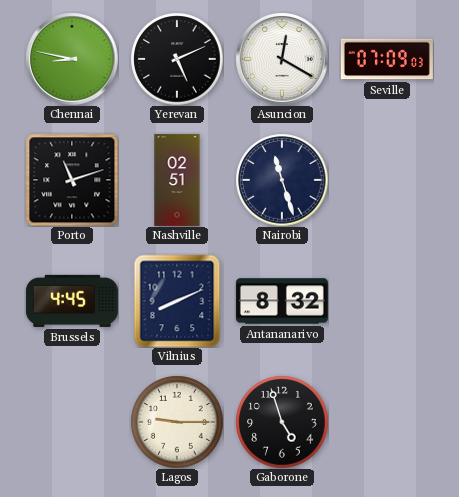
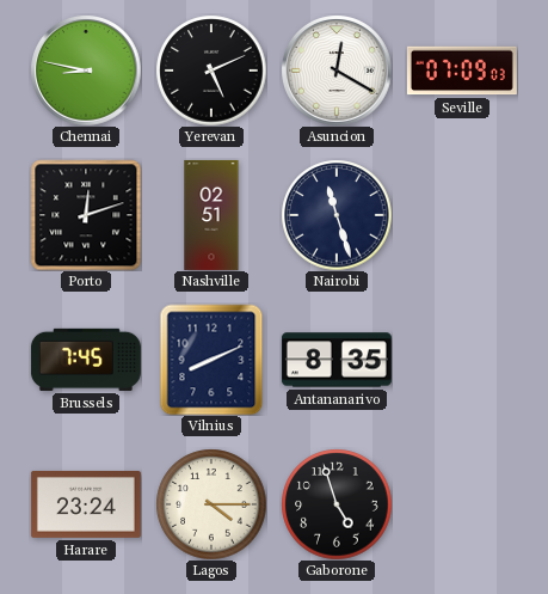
Porto: 11:12 -> 12:12
Brussels: 4:45 -> 7:45
Antananarivo: 8:32 -> 8:35
Harare: none -> 23:24
Lagos: 9:15 -> 4:15
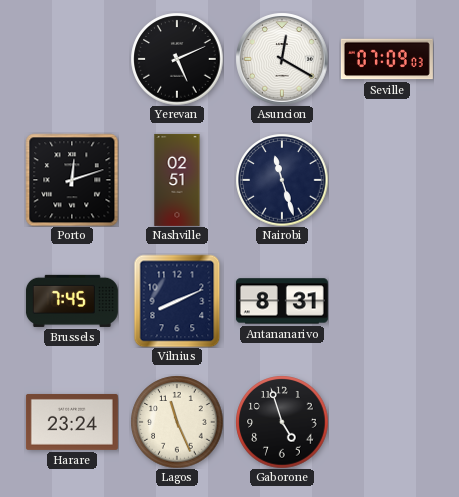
Chennai: 8:47 -> none
Antananarivo: 8:35 -> 8:31
Lagos: 4:15 -> 11:26
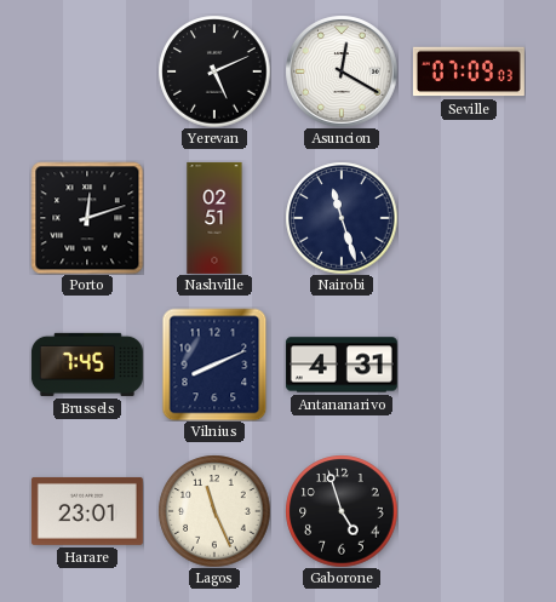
Antananarivo: 8:31 -> 4:31
Harare: 23:24 -> 23:01
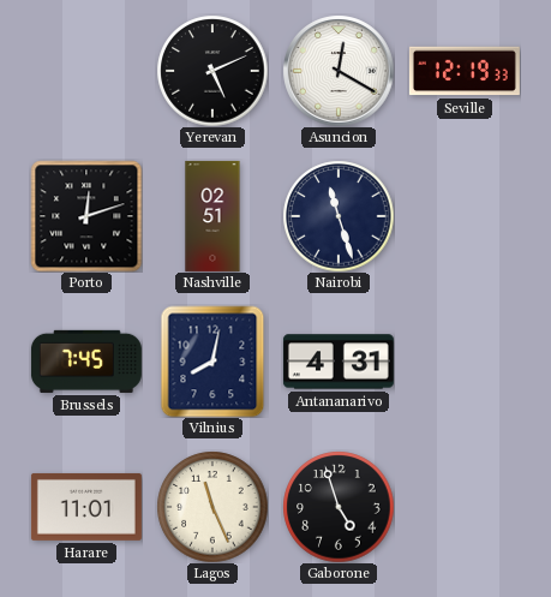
Seville: 07:09 -> 12:19
Vilnius: 8:11 -> 8:02
Harare: 23:01 -> 11:01
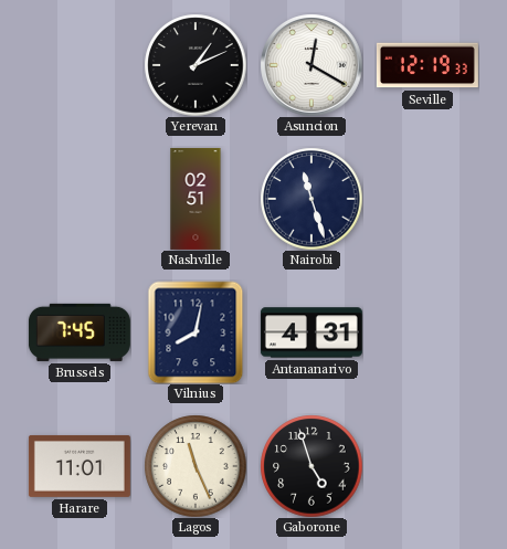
Yerevan: 5:11 -> 1:11
Porto: 12:12 -> none
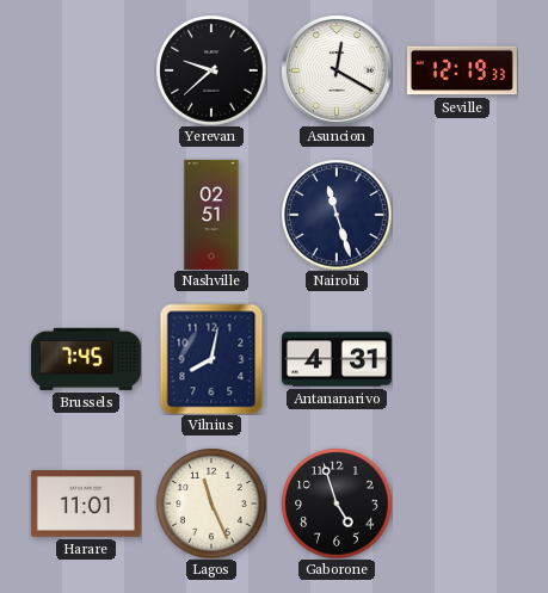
Yerevan: 1:11 -> 9:38
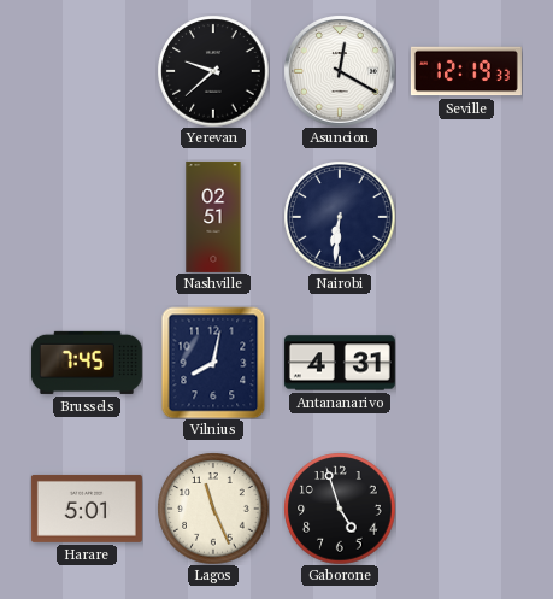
Nairobi: 11:27 -> 6:31
Harare: 11:01 -> 5:01
